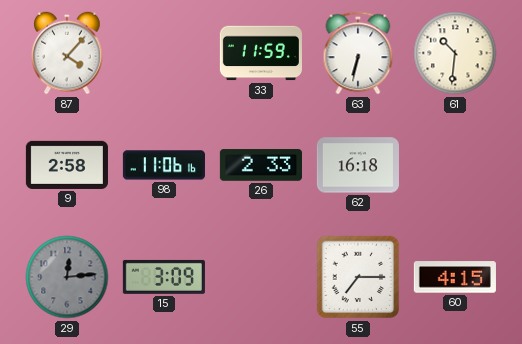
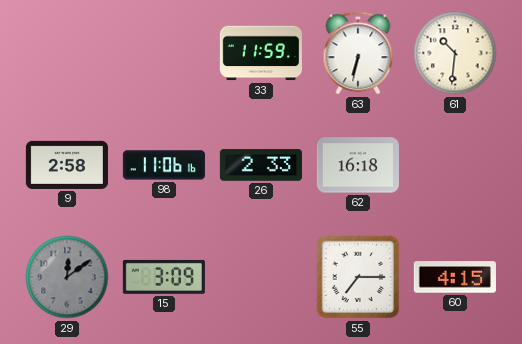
87: 4:07 -> none
29: 12:14 -> 12:09
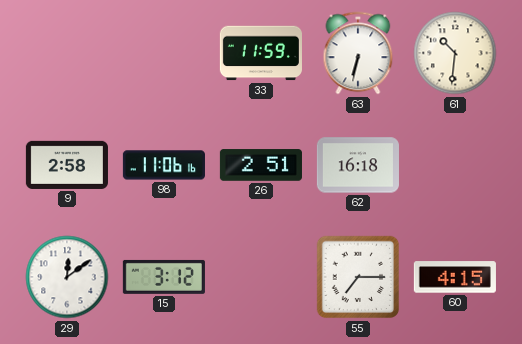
26: 2:33 -> 2:51
29 dial: grey -> white
15: 3:09 -> 3:12
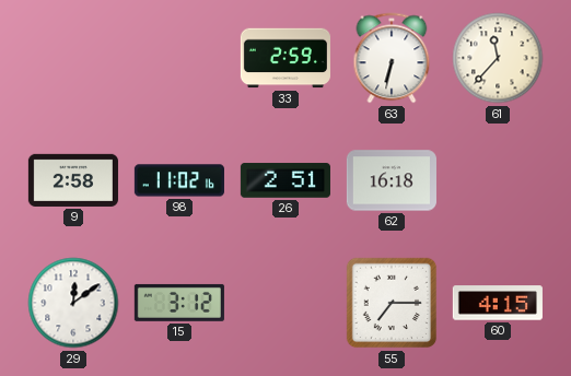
33: 11:59 -> 2:59
61: 10:31 -> 11:37
98: 11:06 -> 11:02
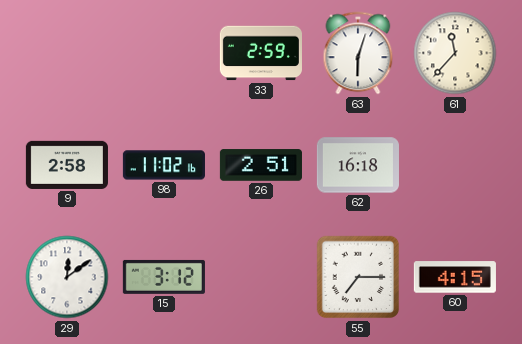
63: 6:32 -> 6:03
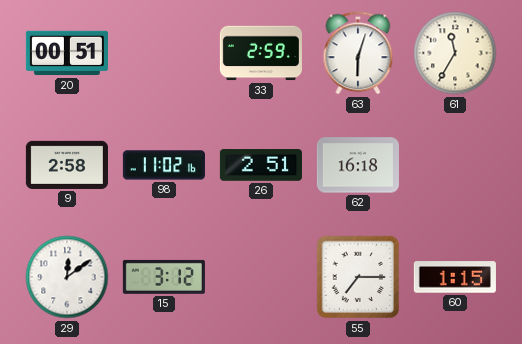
20: none -> 00:51
61: 11:37 -> 11:35
60: 4:15 -> 1:15
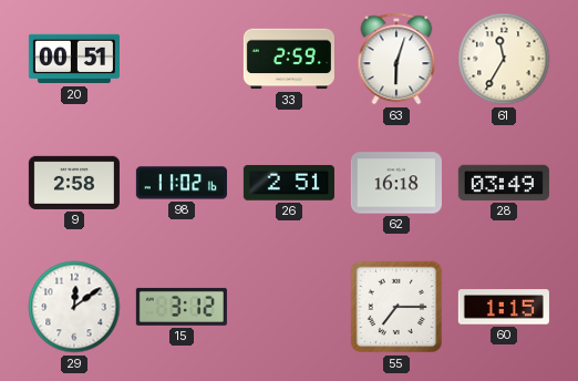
28: none -> 03:49
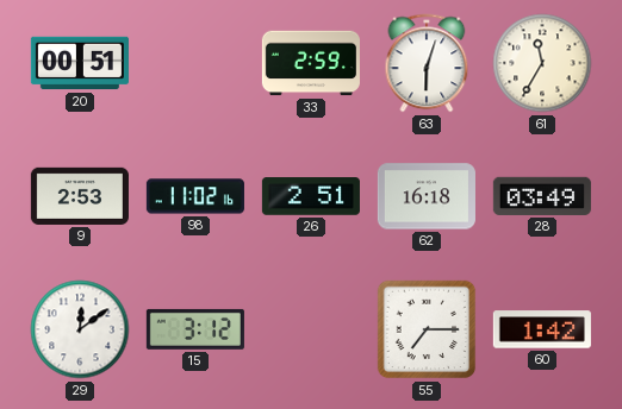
9: 2:58 -> 2:53
60: 1:15 -> 1:42
